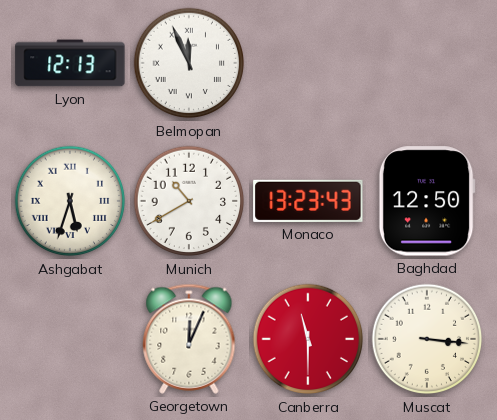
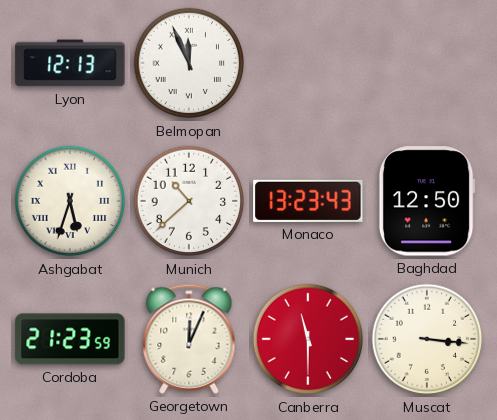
Munich: 10:40 -> 10:38
Cordoba: none -> 21:23
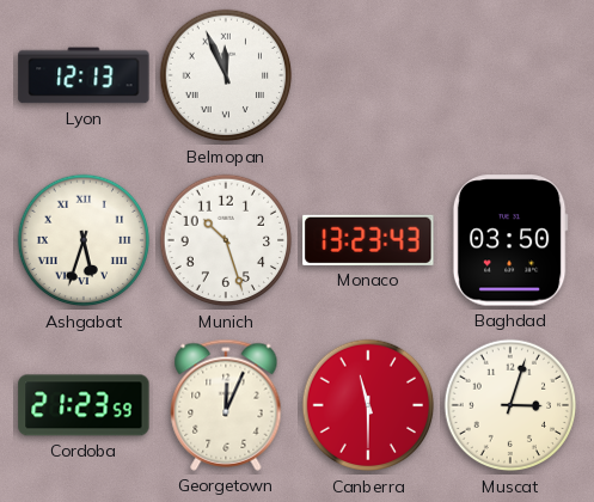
Munich: 10:38 -> 10:27
Baghdad: 12:50 -> 03:50
Muscat: 3:16 -> 3:03
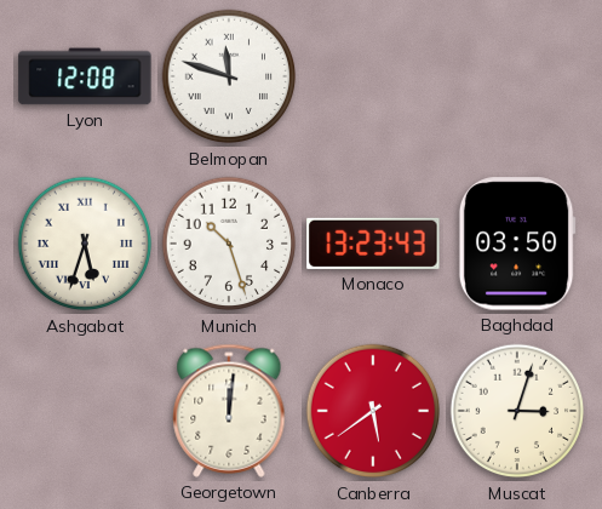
Lyon: 12:13 -> 12:08
Belmopan: 11:56 -> 11:48
Cordoba: 21:23 -> none
Georgetown: 12:04 -> 12:01
Canberra: 11:30 -> 5:39
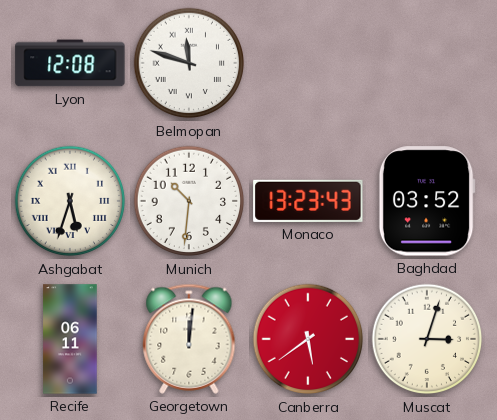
Munich: 10:27 -> 10:31
Baghdad: 03:50 -> 03:52
Recife: none -> 06:11
